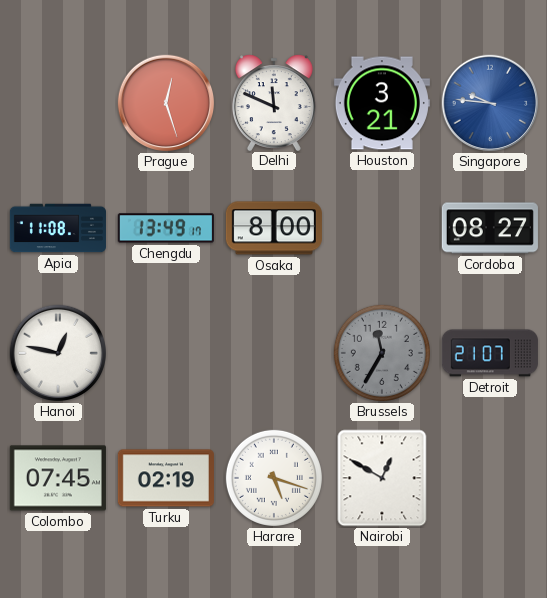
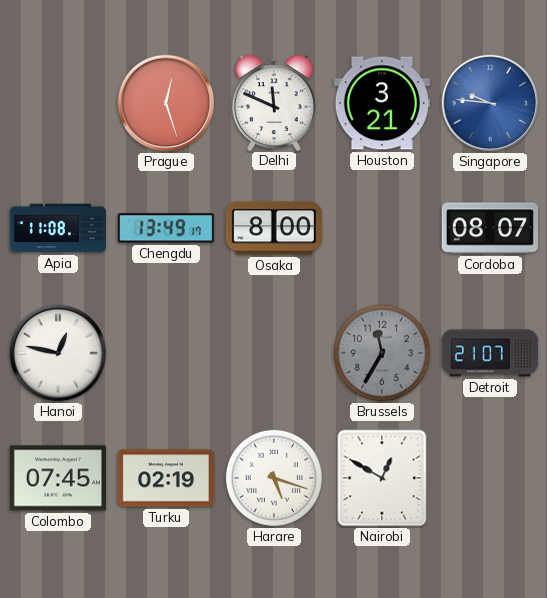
Cordoba: 08:27 -> 08:07
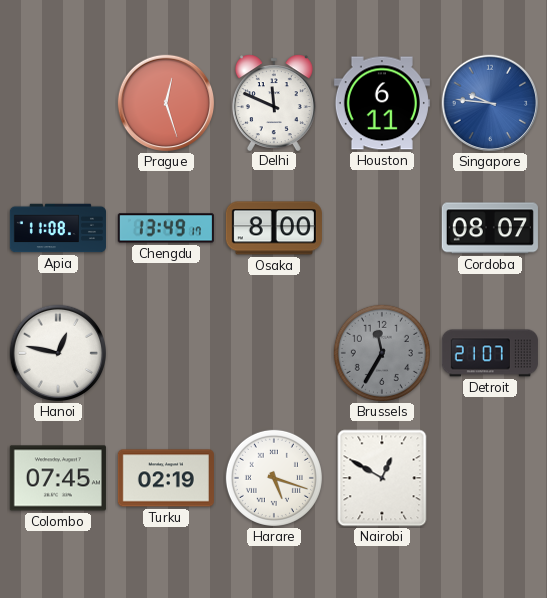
Houston: 3:21 -> 6:11
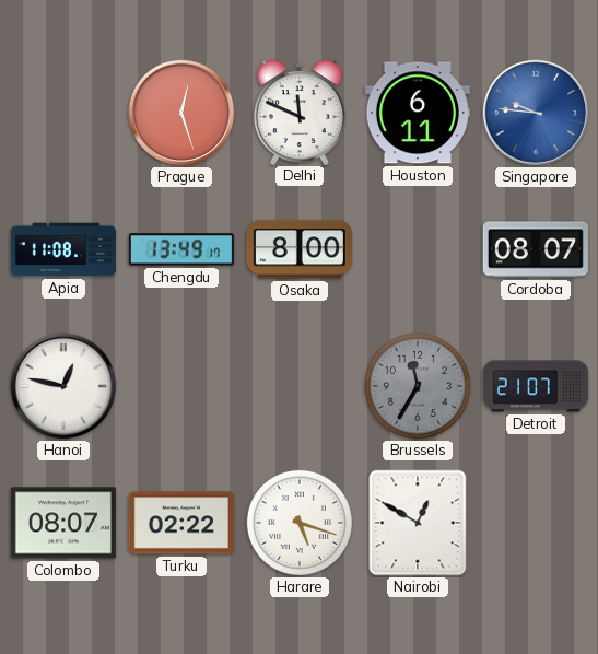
Colombo: 07:45 -> 08:07
Turku: 02:19 -> 02:22
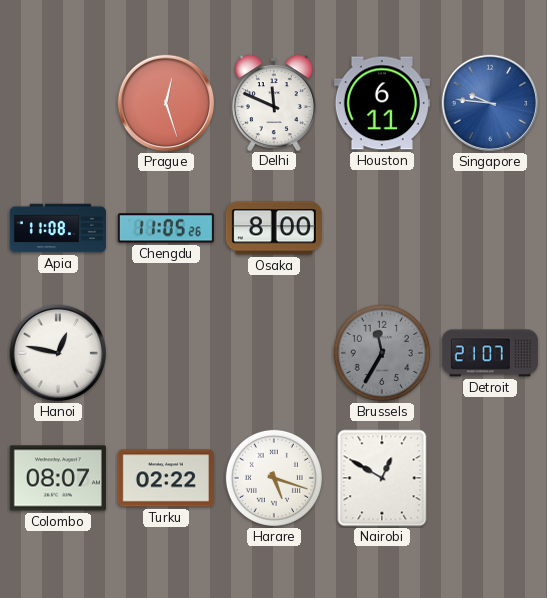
Chengdu: 13:49 -> 11:05
Cordoba: 08:07 -> none
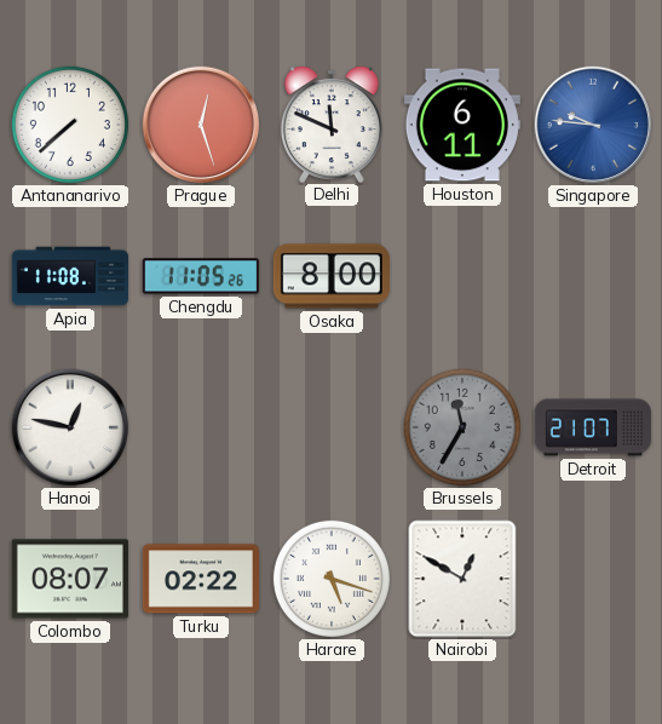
Antananarivo: none -> 7:38
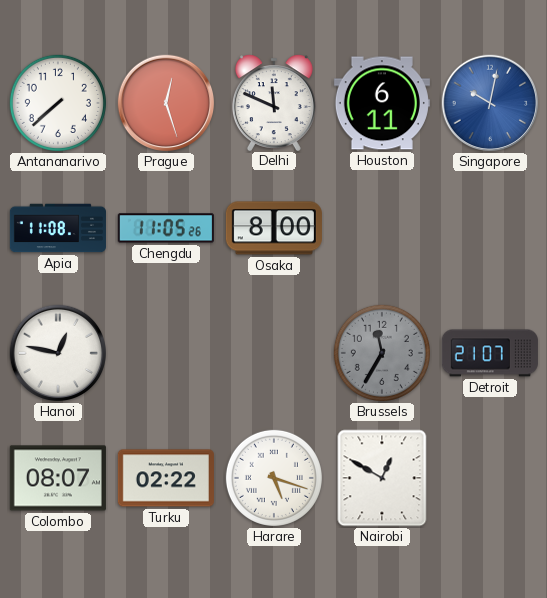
Singapore: 9:46 -> 10:02
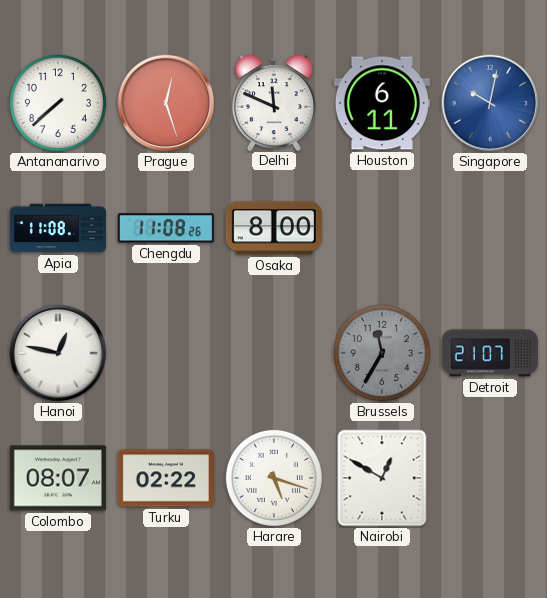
Chengdu: 11:05 -> 11:08
